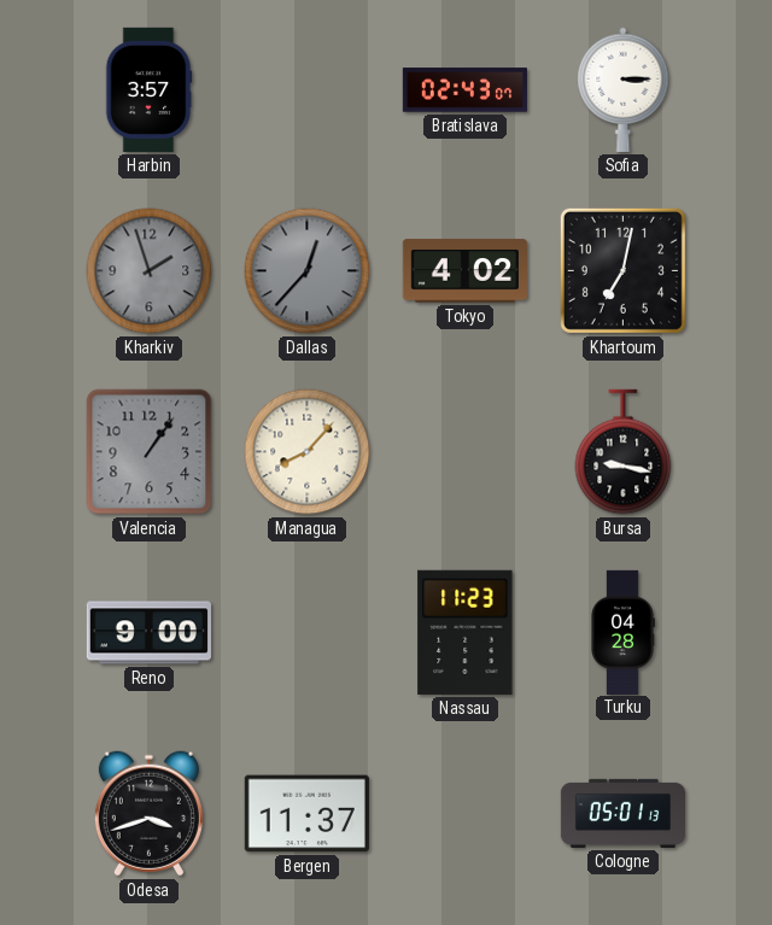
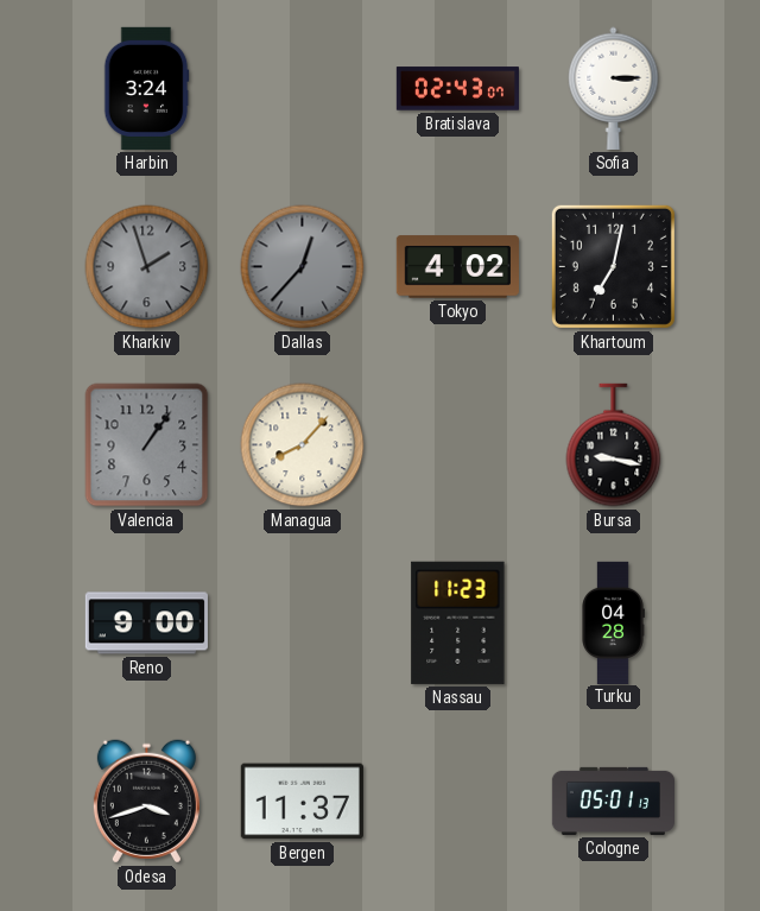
Harbin: 3:57 -> 3:24
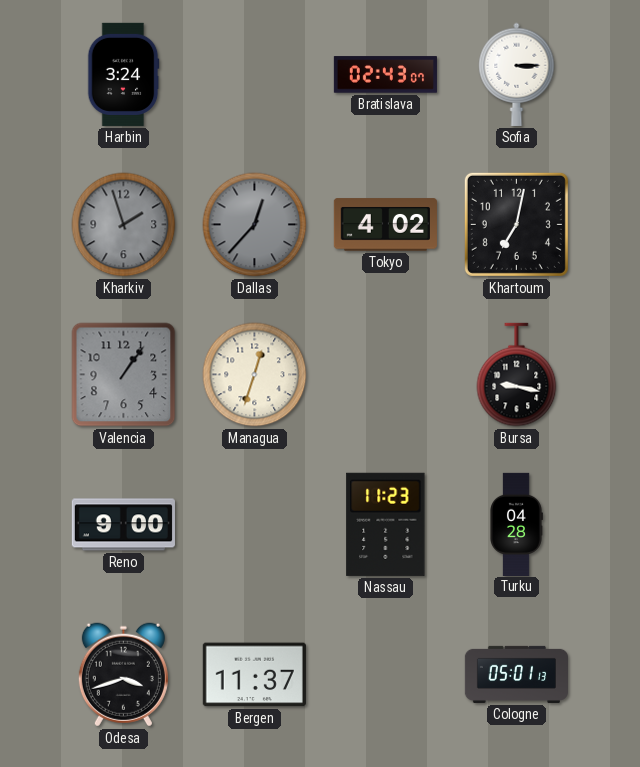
Managua: 8:07 -> 12:33
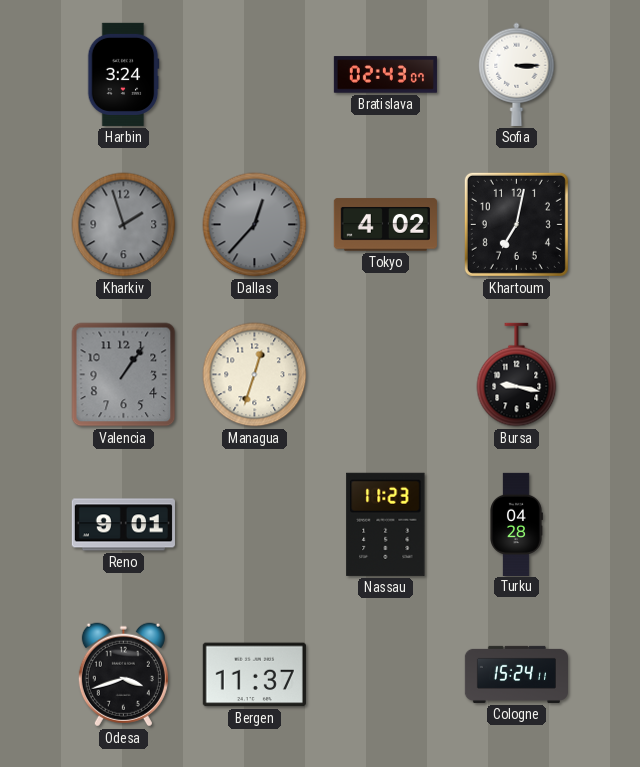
Reno: 9:00 -> 9:01
Cologne: 05:01 -> 15:24
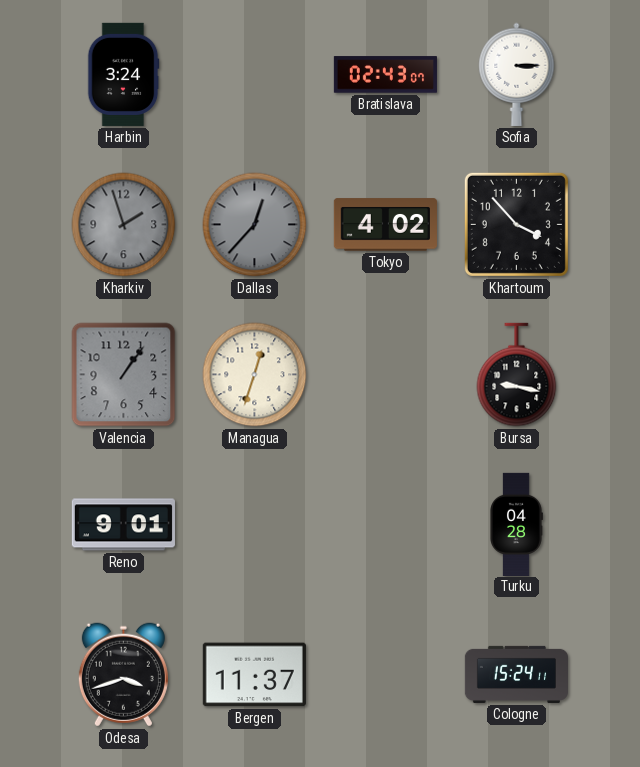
Khartoum: 7:02 -> 3:53
Nassau: 11:23 -> none
